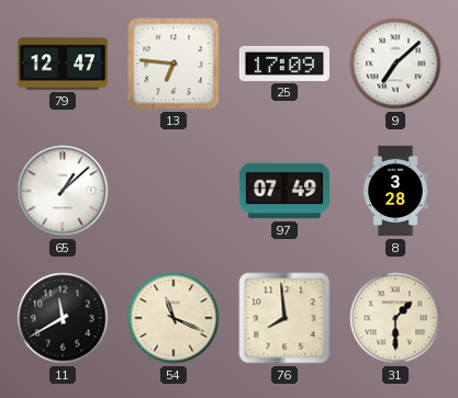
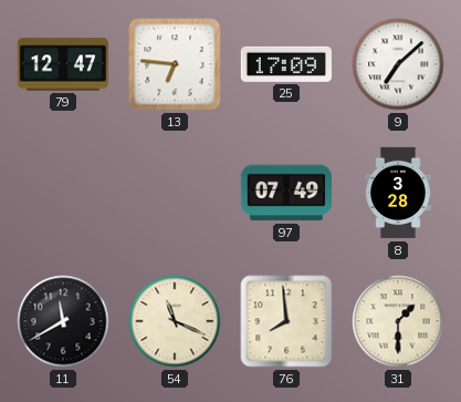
65: 1:08 -> none
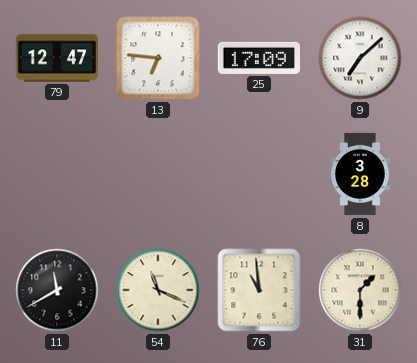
97: 07:49 -> none
76: 7:59 -> 10:59
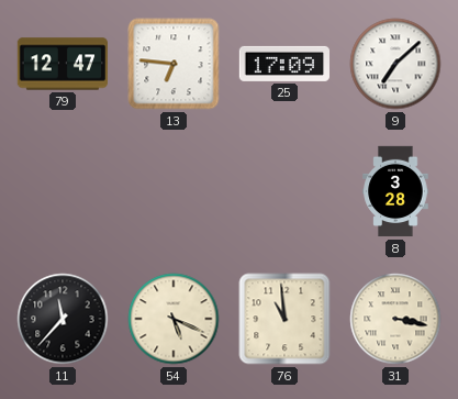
11: 11:40 -> 11:37
54: 11:19 -> 5:19
31: 1:30 -> 3:17
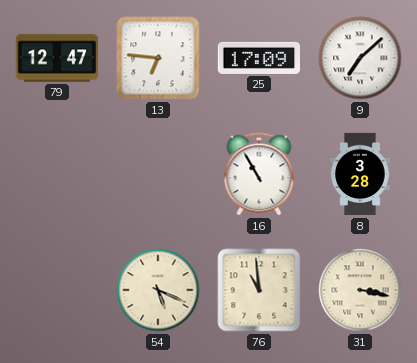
16: none -> 10:55
11: 11:37 -> none
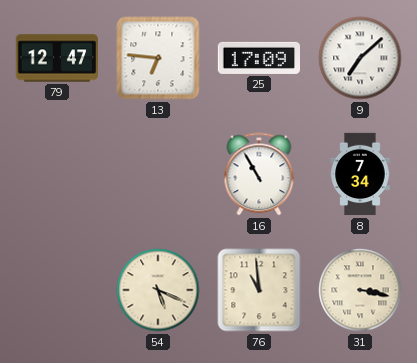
8: 3:28 -> 7:34
